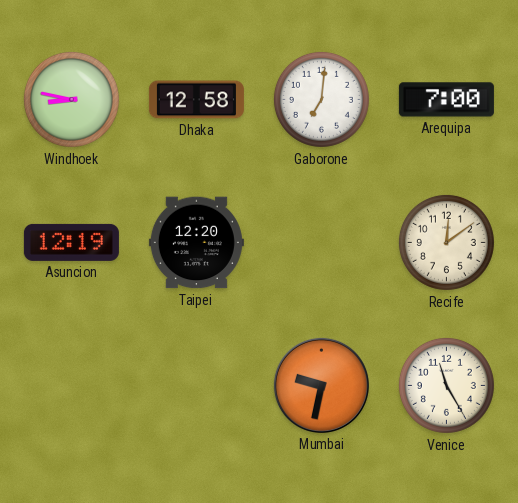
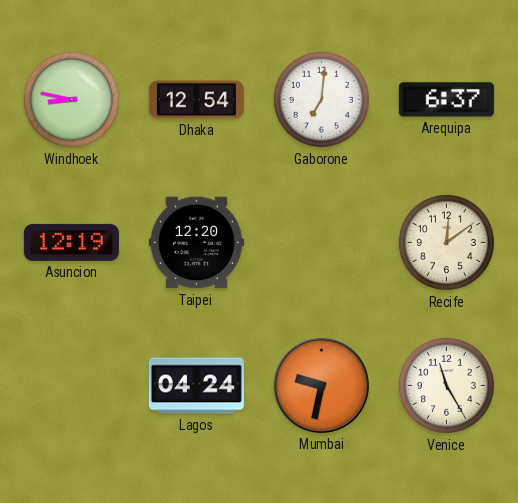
Dhaka: 12:58 -> 12:54
Arequipa: 7:00 -> 6:37
Lagos: none -> 04:24
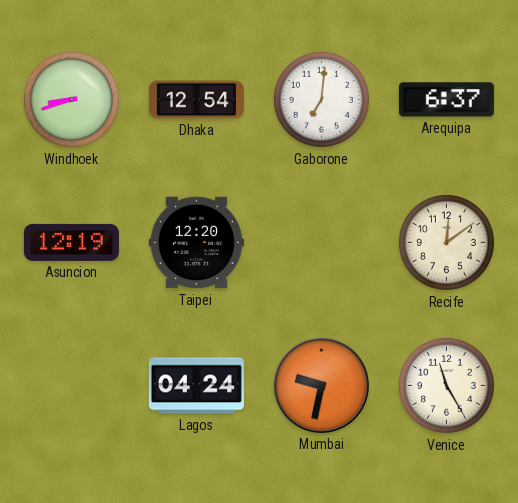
Windhoek: 8:47 -> 8:42
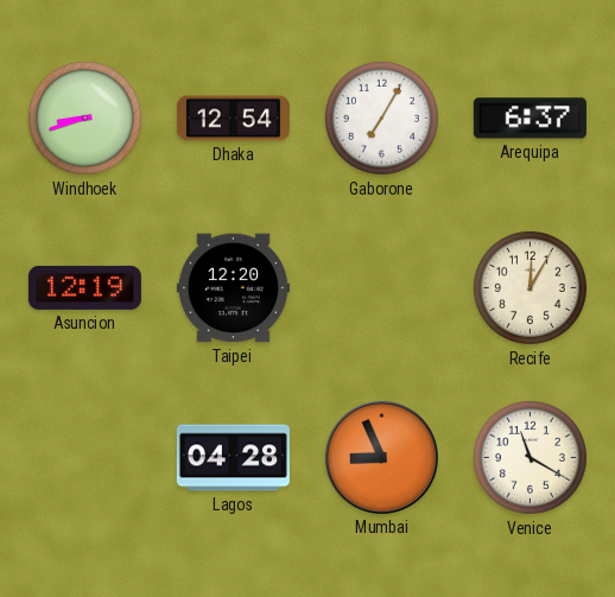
Gaborone: 7:01 -> 7:05
Recife: 12:09 -> 12:05
Lagos: 04:24 -> 04:28
Mumbai: 9:32 -> 8:56
Venice: 11:25 -> 11:20
